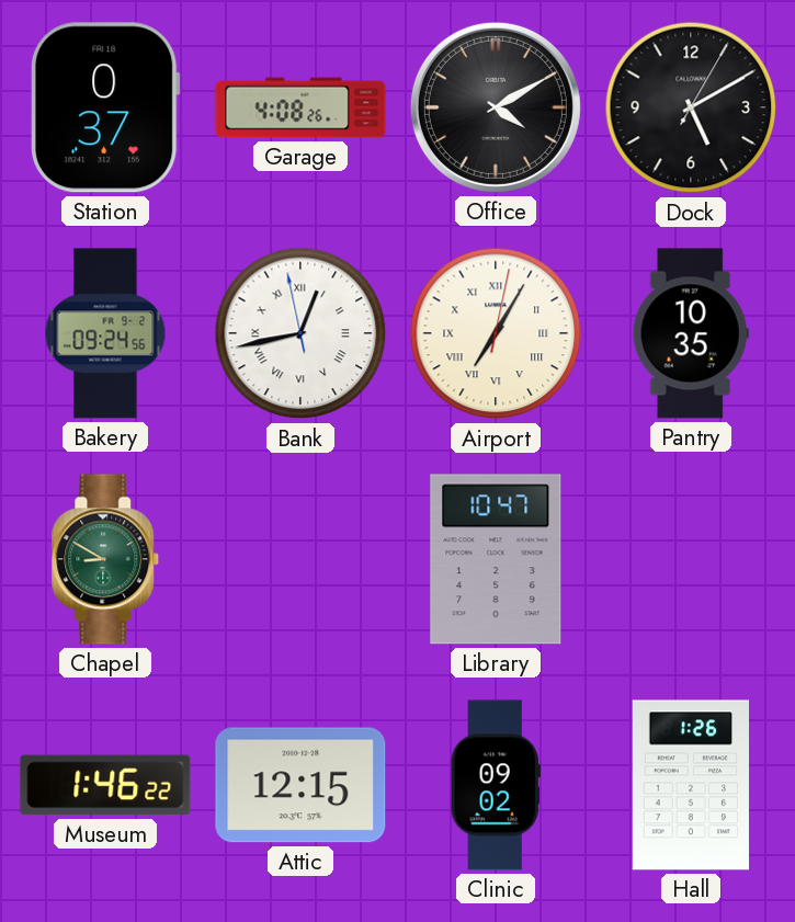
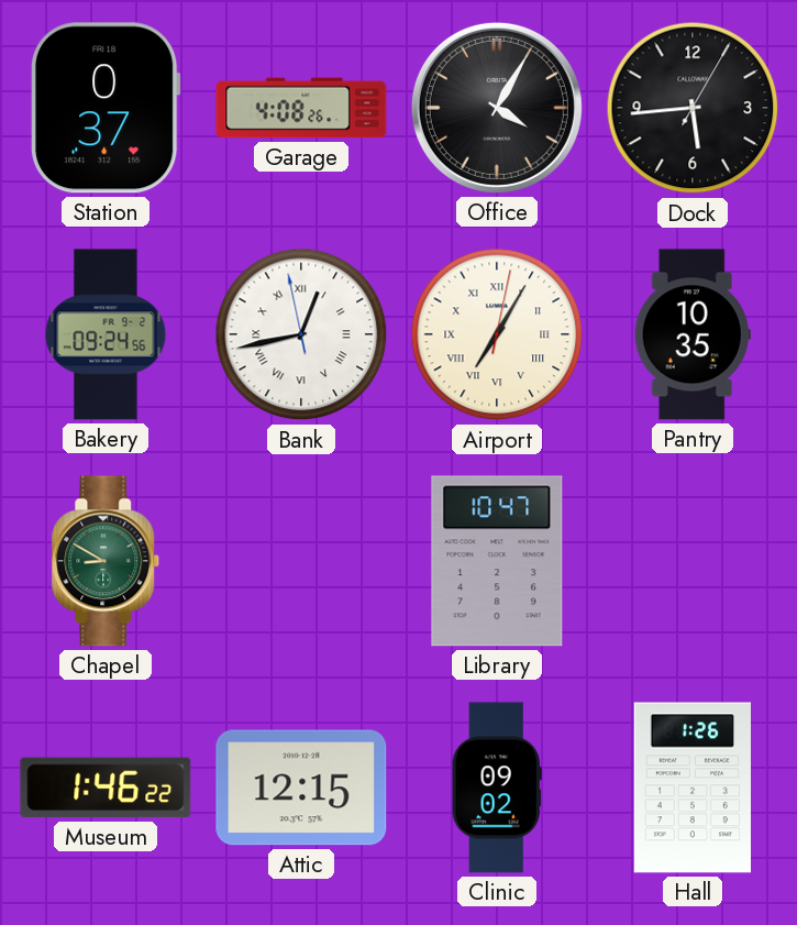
Office: 4:10 -> 4:05
Dock: 5:10 -> 5:44
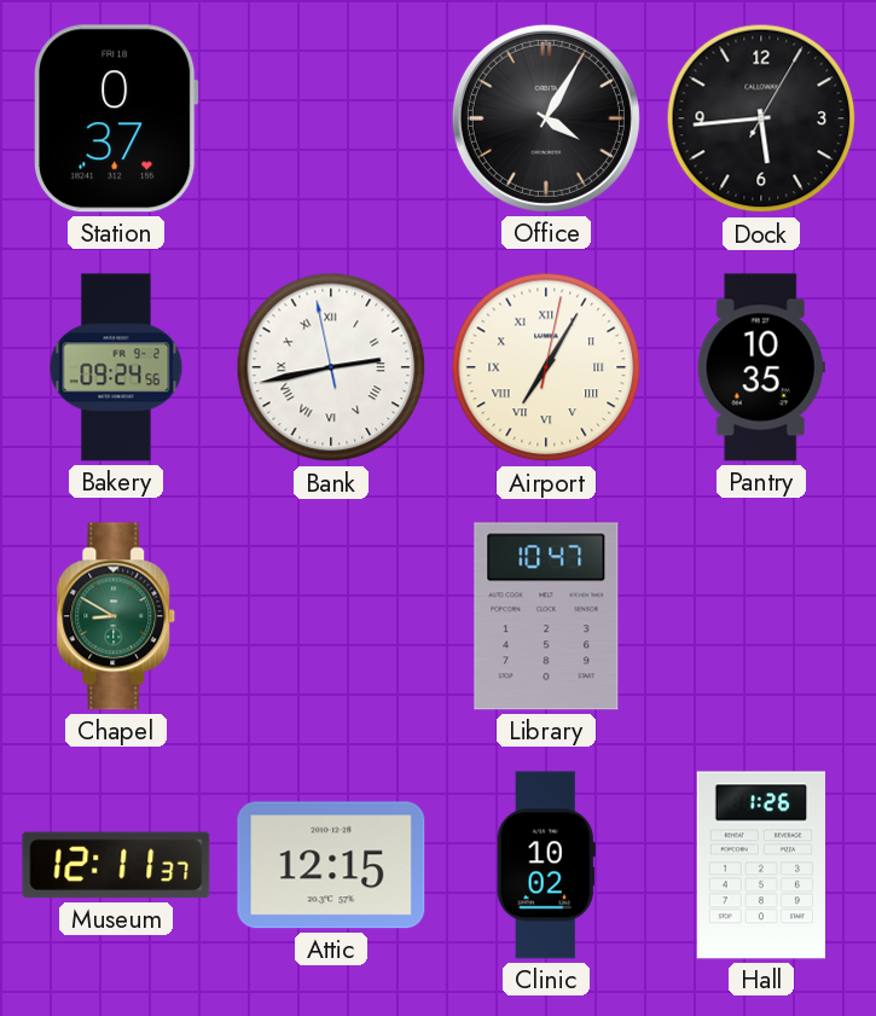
Garage: 4:08 -> none
Bank: 12:42 -> 2:42
Museum: 1:46 -> 12:11
Clinic: 09:02 -> 10:02
